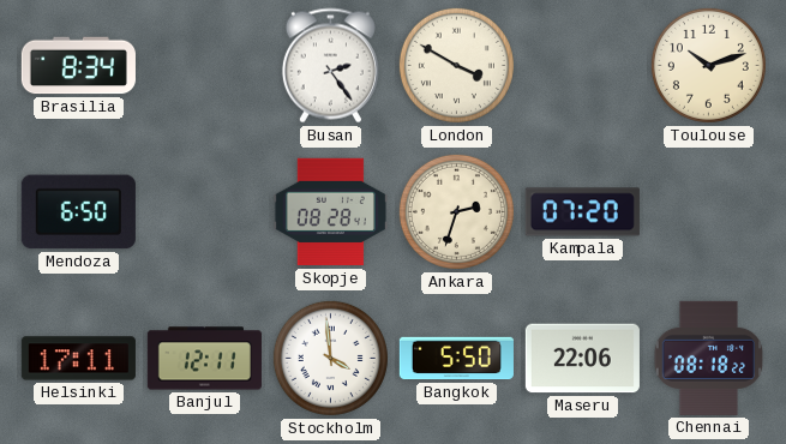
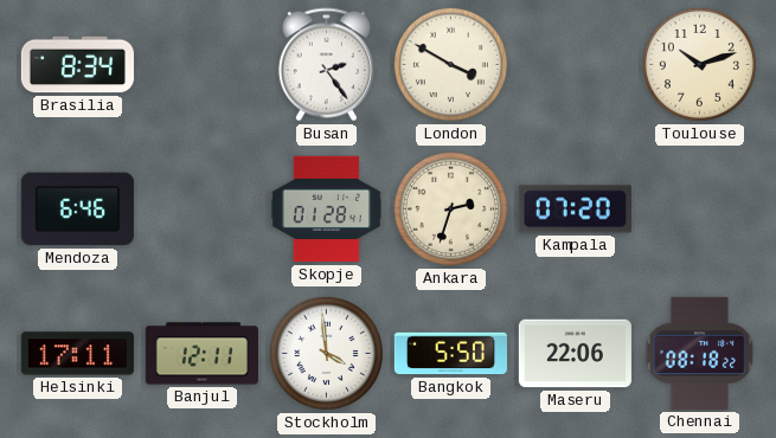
Mendoza: 6:50 -> 6:46
Skopje: 08:28 -> 01:28
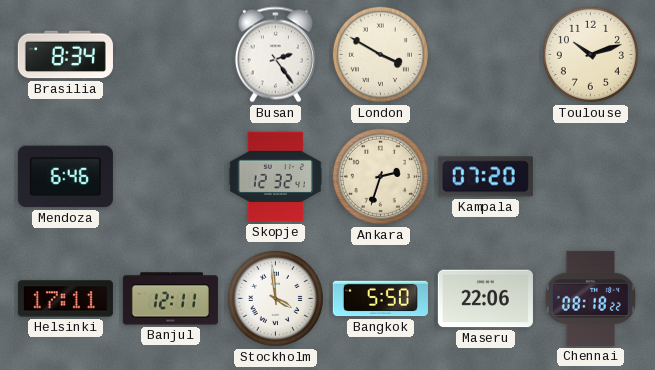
Skopje: 01:28 -> 12:32
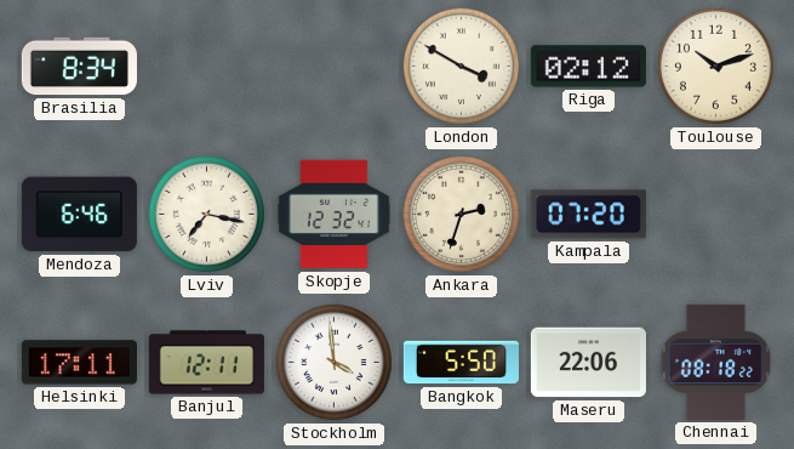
Busan: 2:24 -> none
Riga: none -> 02:12
Lviv: none -> 7:17
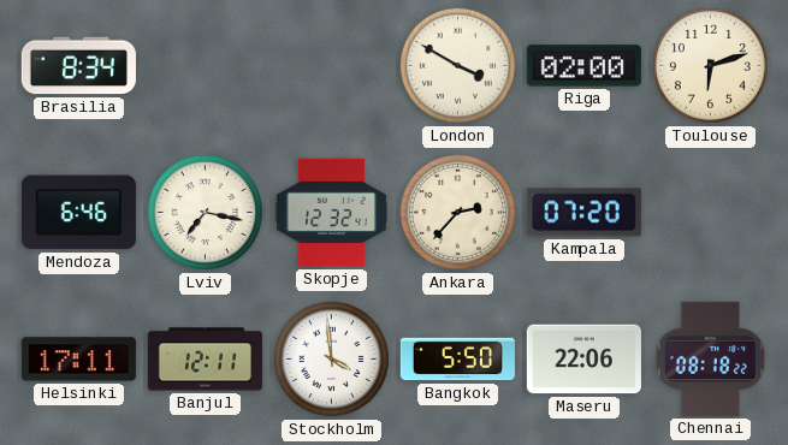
Riga: 02:12 -> 02:00
Toulouse: 10:12 -> 6:12
Ankara: 2:33 -> 2:37
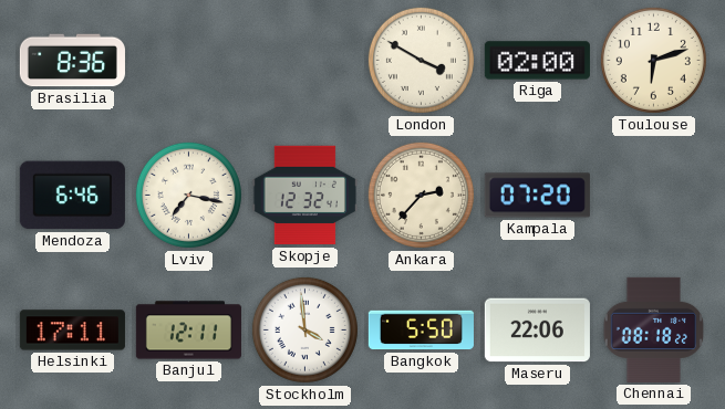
Brasilia: 8:34 -> 8:36
